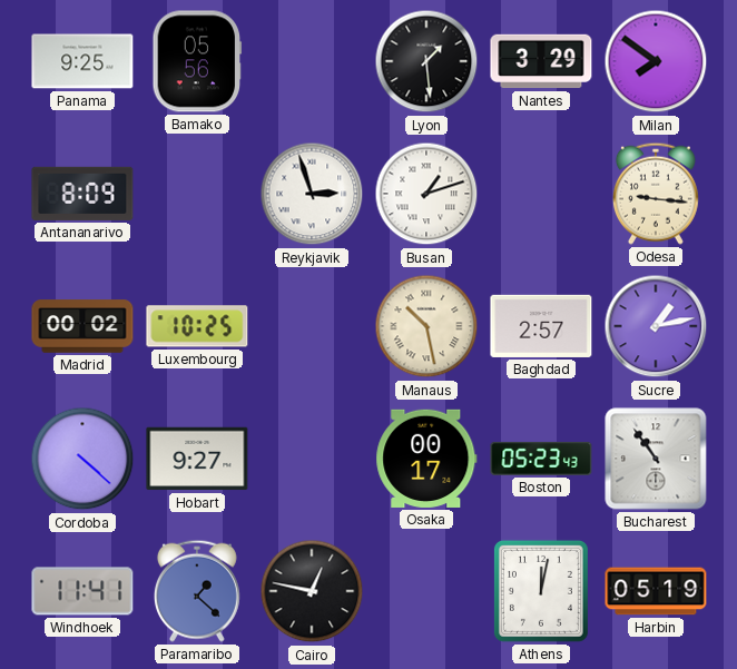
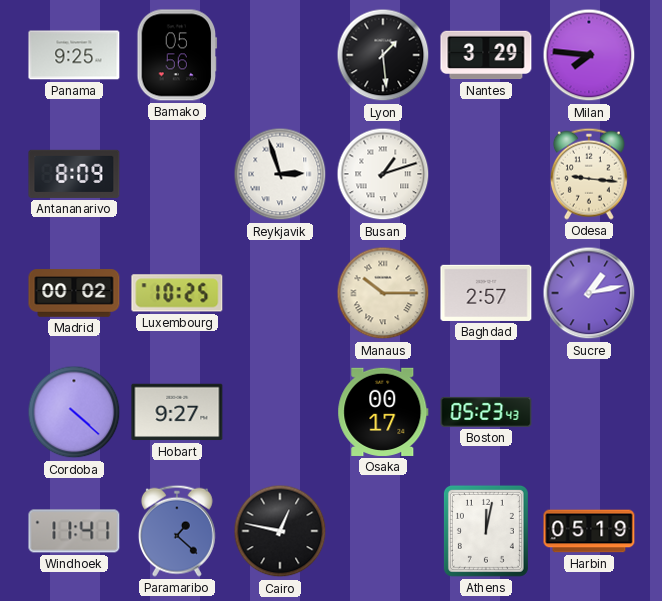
Milan: 7:51 -> 7:46
Manaus: 10:28 -> 10:15
Bucharest: 10:54 -> none
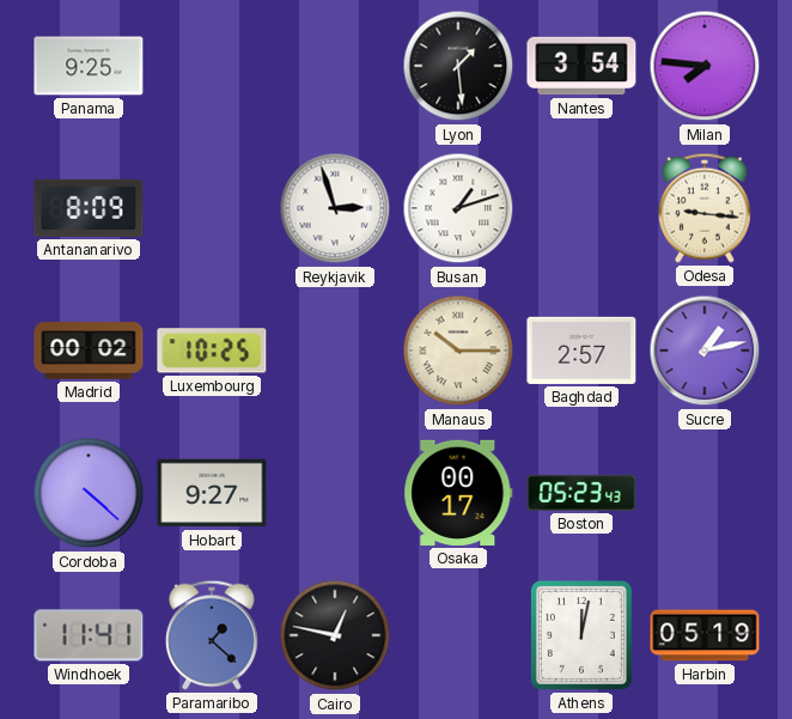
Bamako: 05:56 -> none
Nantes: 3:29 -> 3:54
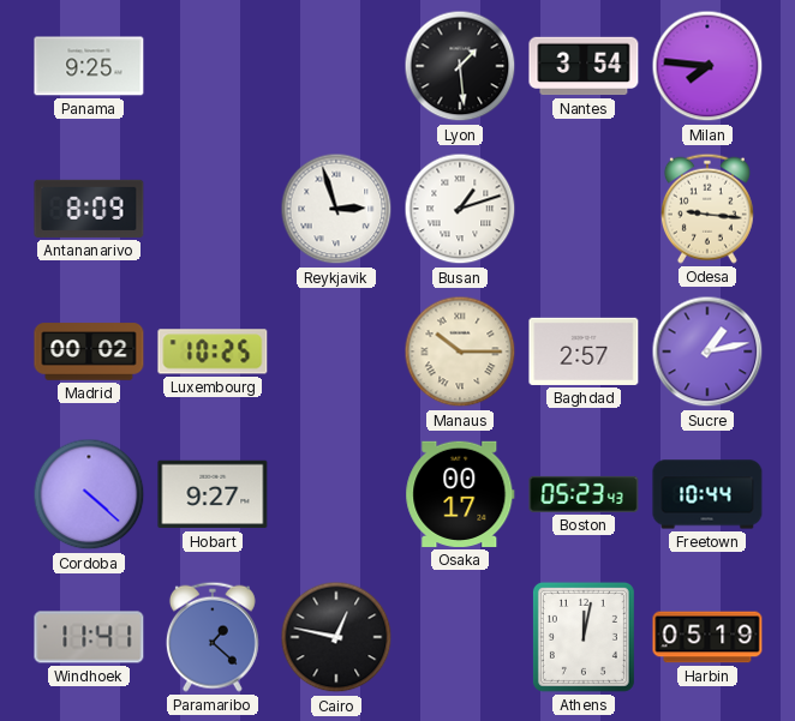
Freetown: none -> 10:44
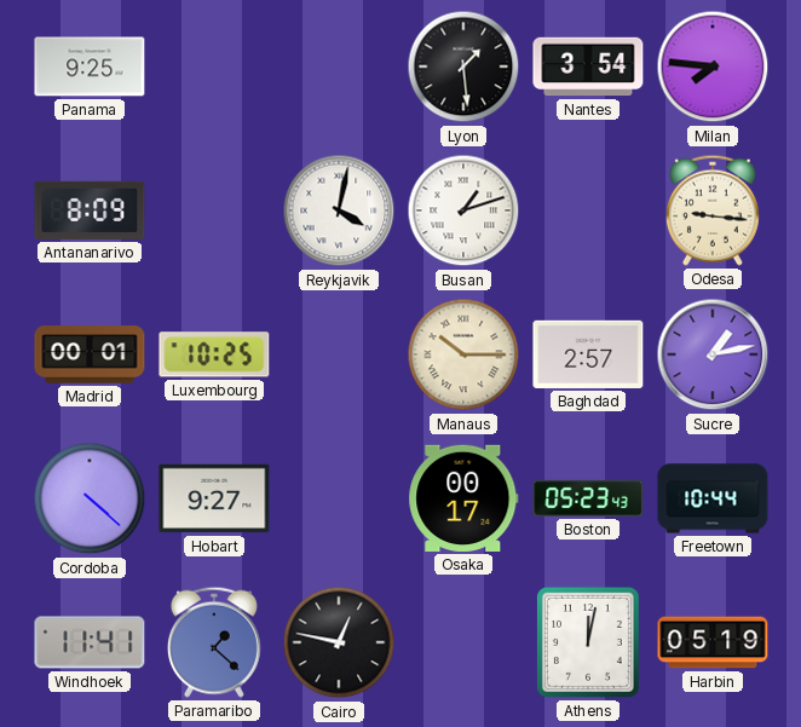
Reykjavik: 2:57 -> 4:02
Madrid: 00:02 -> 00:01
